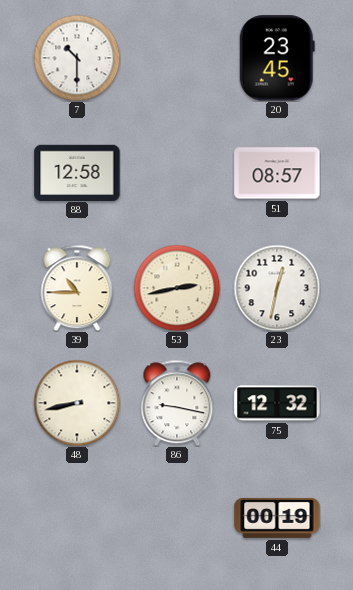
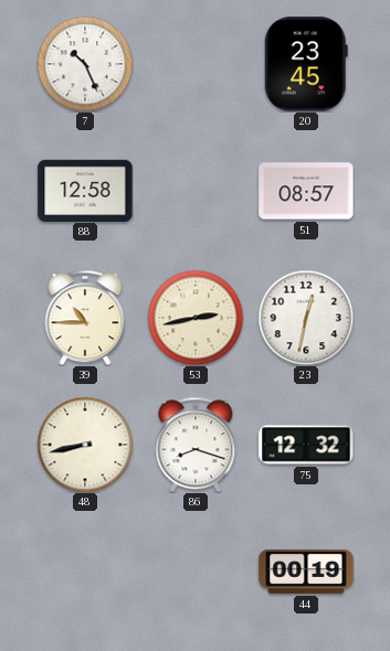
7: 10:30 -> 10:26
86: 9:17 -> 8:18
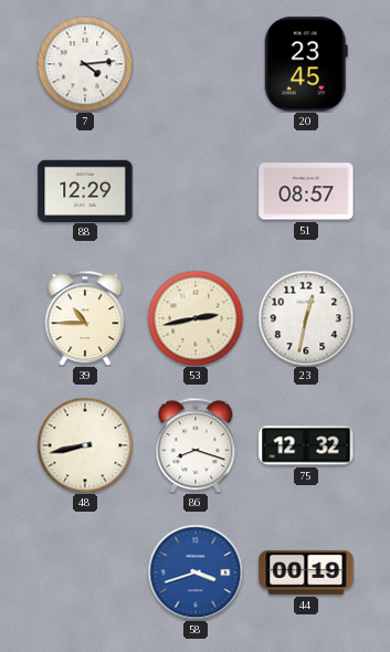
7: 10:26 -> 4:14
88: 12:58 -> 12:29
58: none -> 3:42
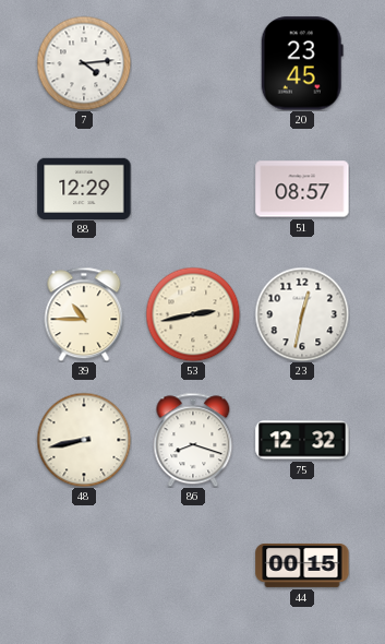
58: 3:42 -> none
44: 00:19 -> 00:15
